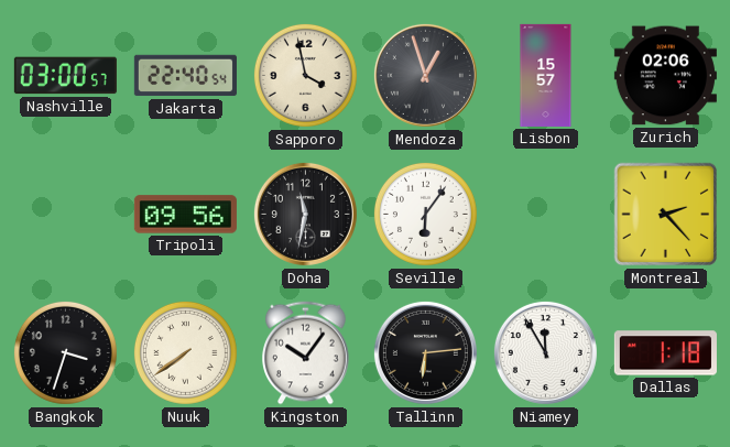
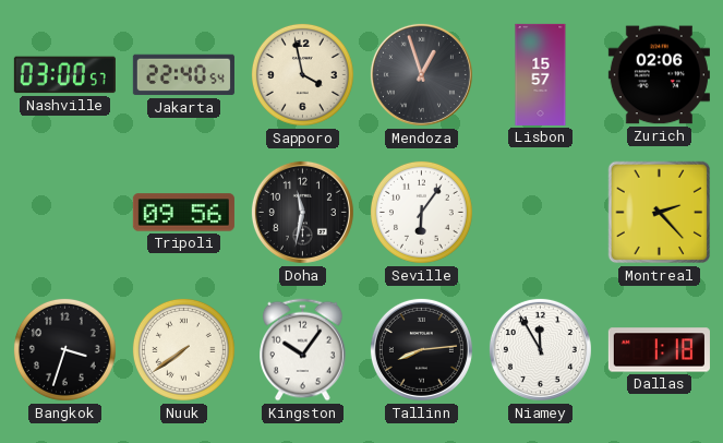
Tallinn: 6:14 -> 8:14
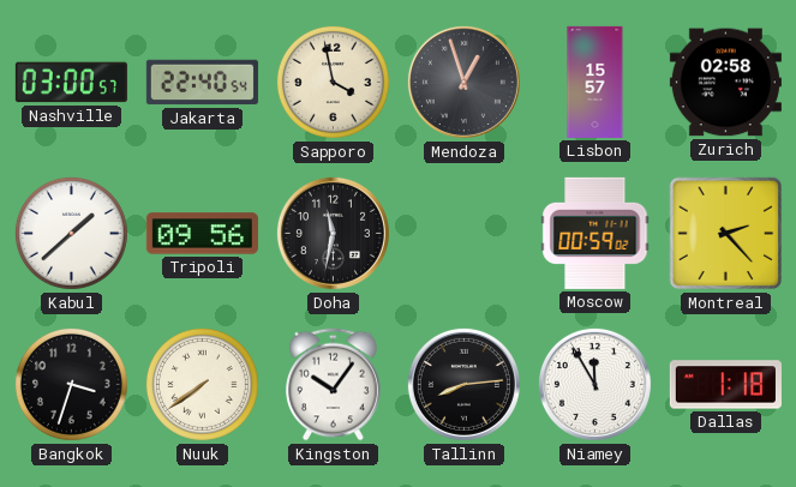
Zurich: 02:06 -> 02:58
Kabul: none -> 1:38
Seville: 6:06 -> none
Moscow: none -> 00:59
